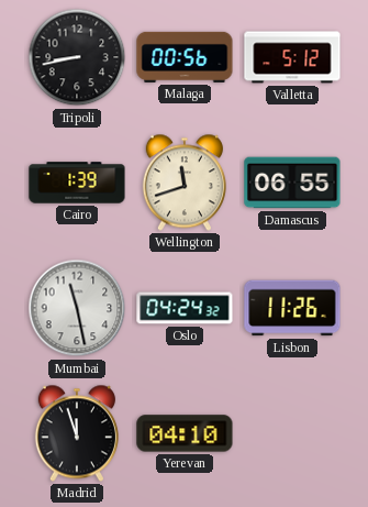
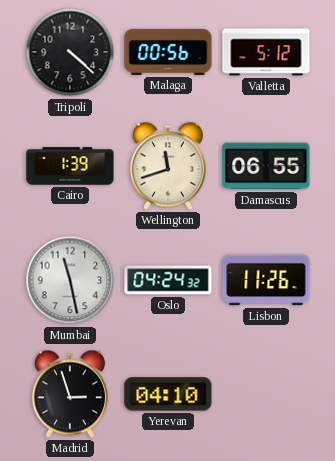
Tripoli: 8:43 -> 4:22
Madrid: 11:57 -> 2:57
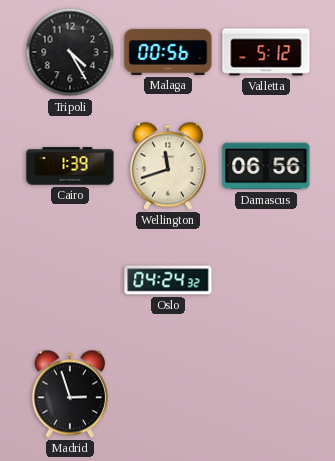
Tripoli: 4:22 -> 4:25
Damascus: 06:55 -> 06:56
Mumbai: 11:28 -> none
Lisbon: 11:26 -> none
Yerevan: 04:10 -> none
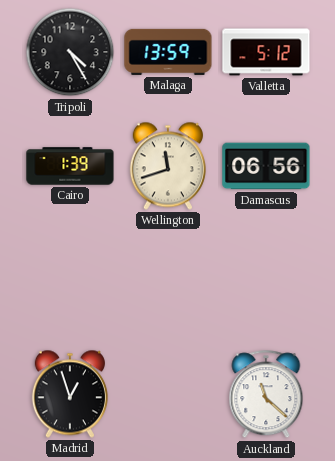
Malaga: 00:56 -> 13:59
Oslo: 04:24 -> none
Madrid: 2:57 -> 12:57
Auckland: none -> 11:22
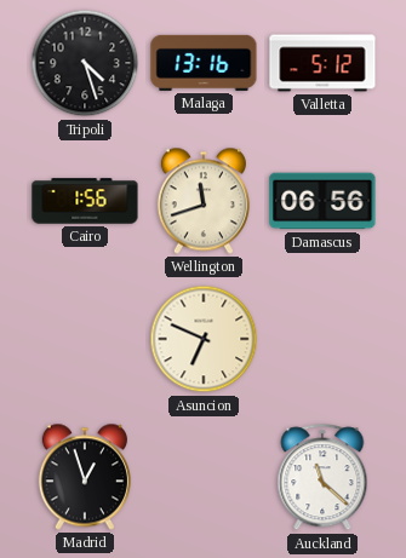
Tripoli: 4:25 -> 4:27
Malaga: 13:59 -> 13:16
Cairo: 1:39 -> 1:56
Asuncion: none -> 6:49
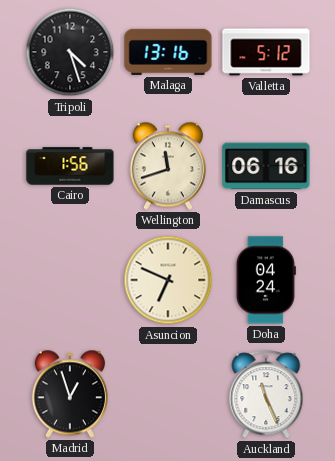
Damascus: 06:56 -> 06:16
Doha: none -> 04:24
Auckland: 11:22 -> 11:26
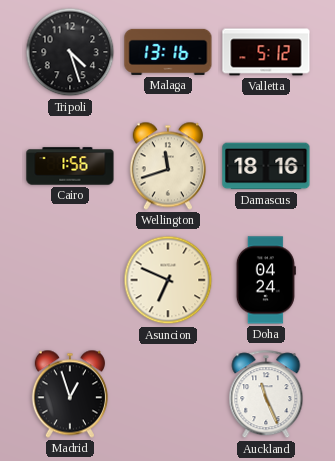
Damascus: 06:16 -> 18:16
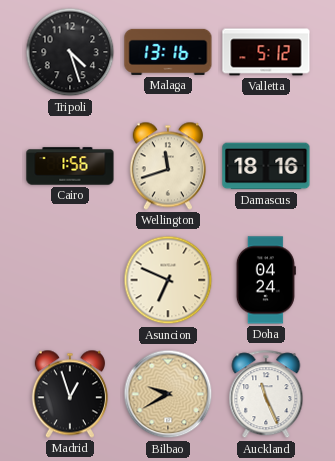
Bilbao: none -> 9:40
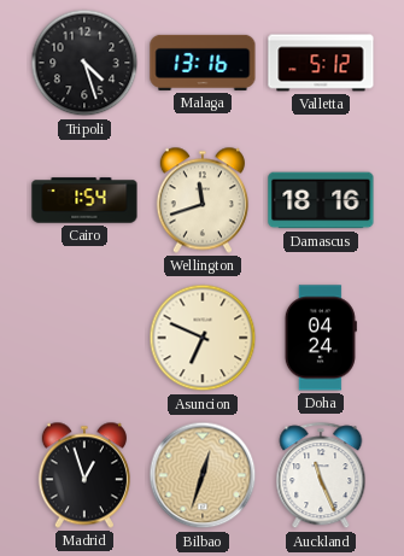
Cairo: 1:56 -> 1:54
Bilbao: 9:40 -> 12:33
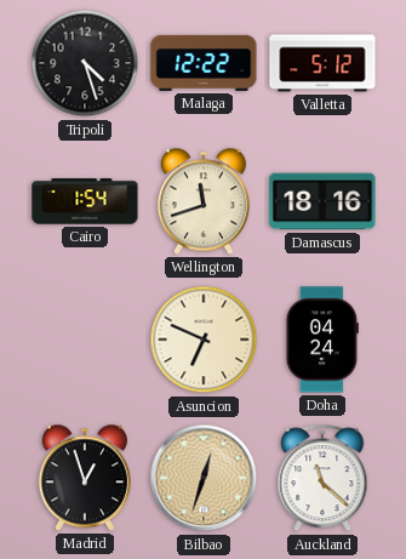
Malaga: 13:16 -> 12:22
Auckland: 11:26 -> 11:22
